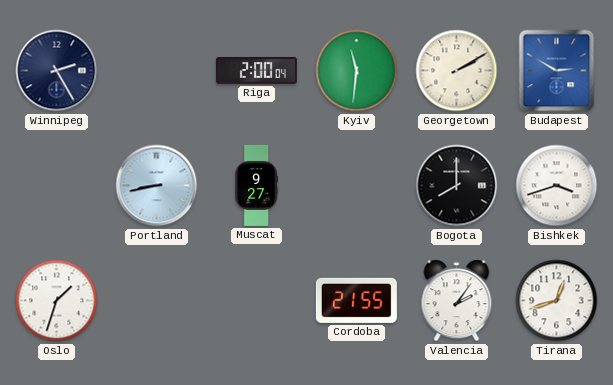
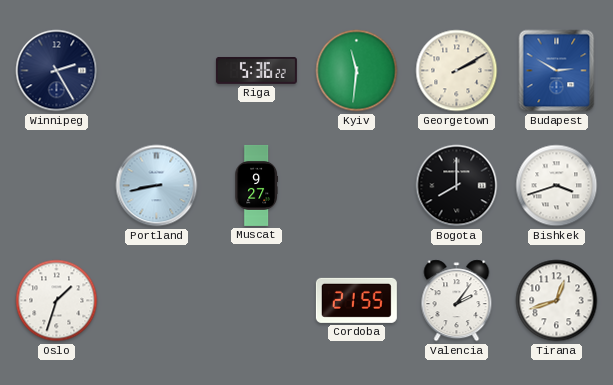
Riga: 2:00 -> 5:36
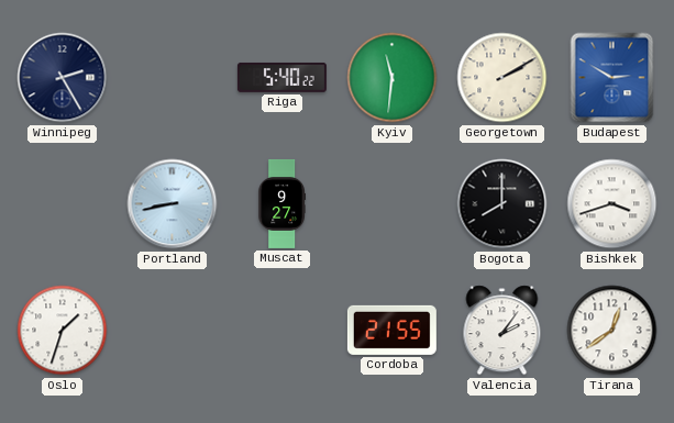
Riga: 5:36 -> 5:40
Tirana: 12:42 -> 12:39
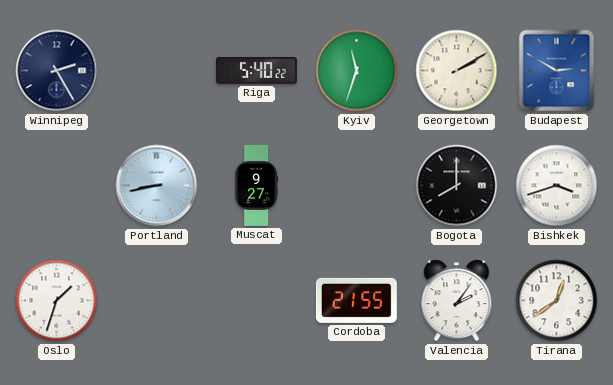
Kyiv: 11:31 -> 11:33
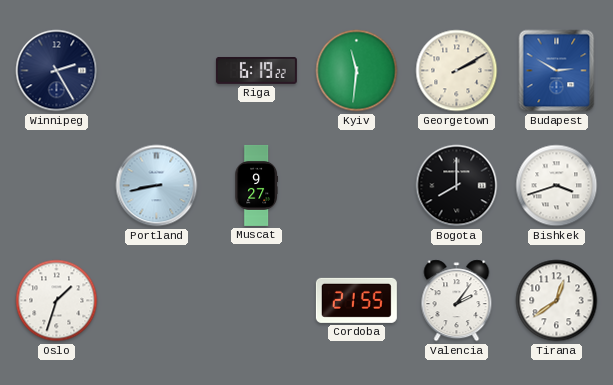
Riga: 5:40 -> 6:19
Kyiv: 11:33 -> 11:31
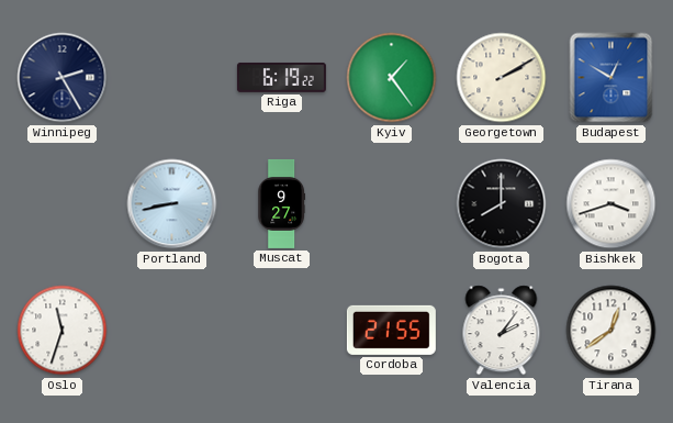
Kyiv: 11:31 -> 1:24
Budapest: 2:50 -> 12:50
Oslo: 1:33 -> 11:33
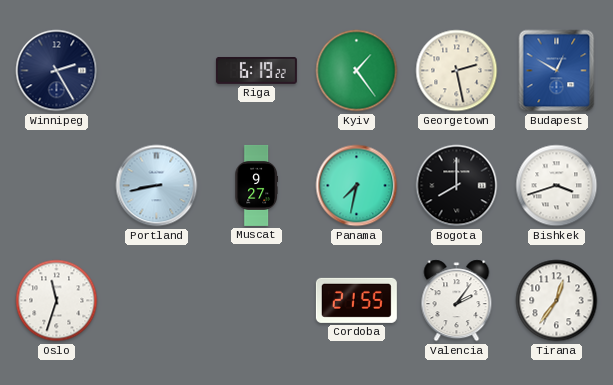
Georgetown: 2:10 -> 2:28
Panama: none -> 7:32
Tirana: 12:39 -> 12:36
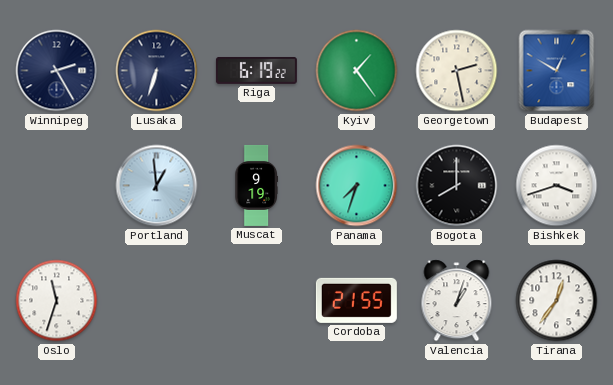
Lusaka: none -> 6:33
Portland: 8:43 -> 12:59
Muscat: 9:27 -> 9:19
Panama: 7:32 -> 7:33
Valencia: 2:06 -> 1:03
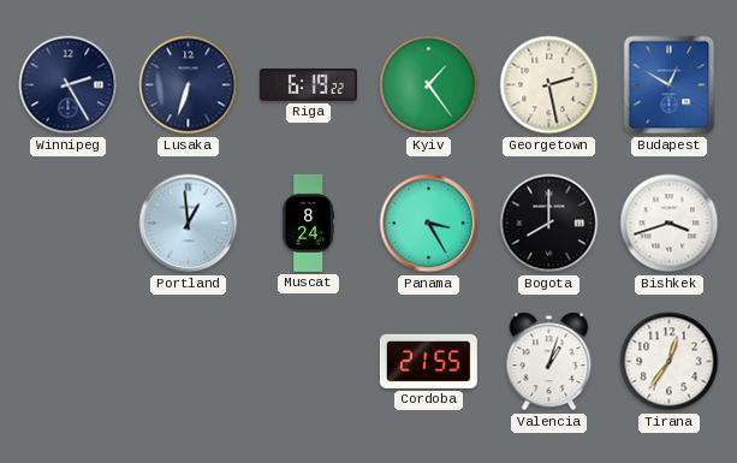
Muscat: 9:19 -> 8:24
Panama: 7:33 -> 3:25
Oslo: 11:33 -> none
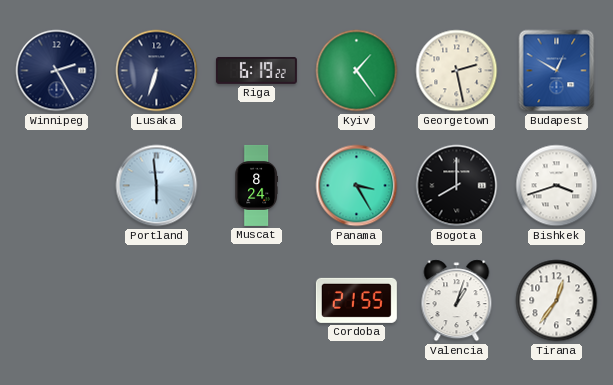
Portland: 12:59 -> 5:59
